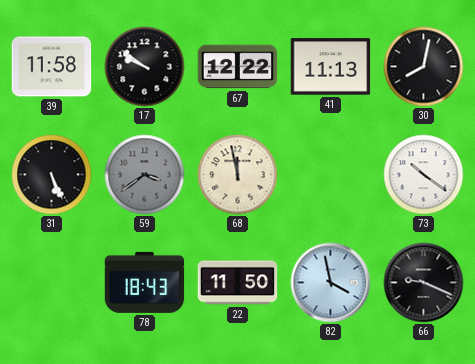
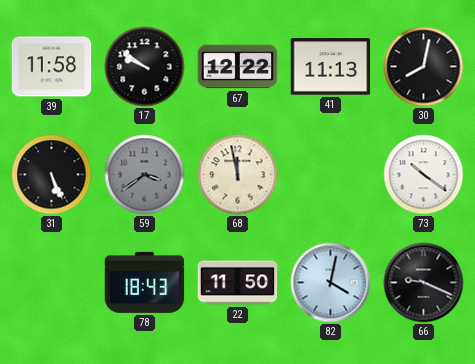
82: 3:58 -> 4:02
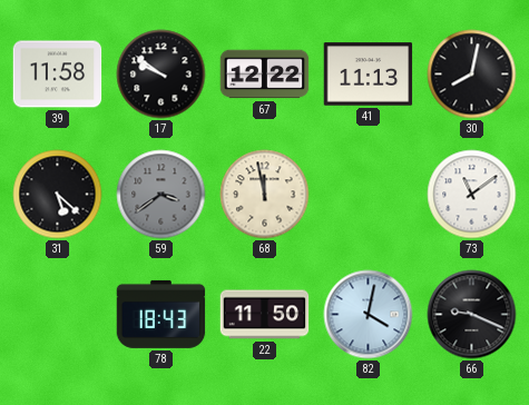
31: 5:26 -> 5:22
73: 10:21 -> 11:09
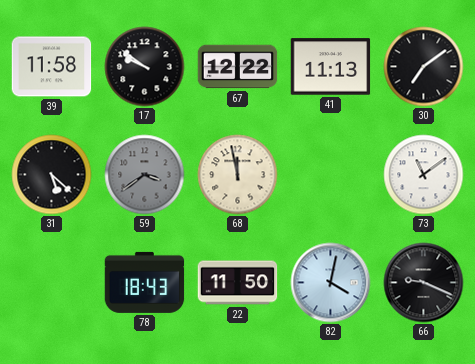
30: 8:02 -> 7:09
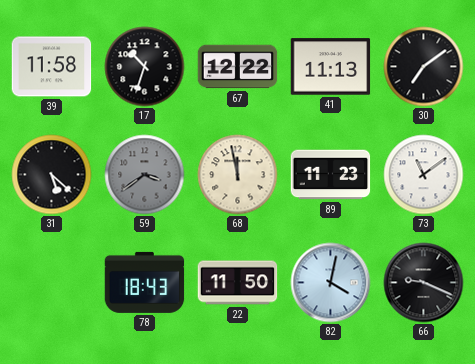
17: 9:51 -> 10:33
89: none -> 11:23
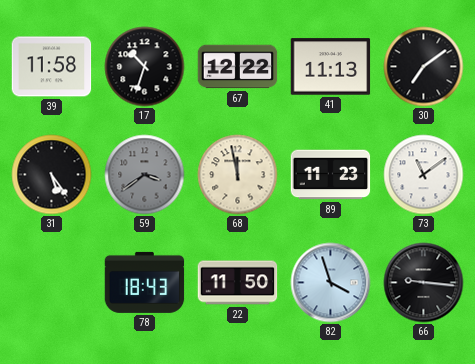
31: 5:22 -> 5:24
82: 4:02 -> 3:57
66: 9:19 -> 9:16
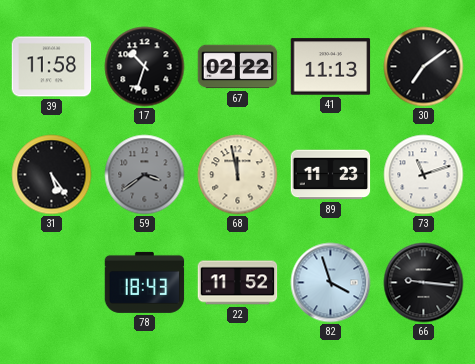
67: 12:22 -> 02:22
73: 11:09 -> 11:12
22: 11:50 -> 11:52
